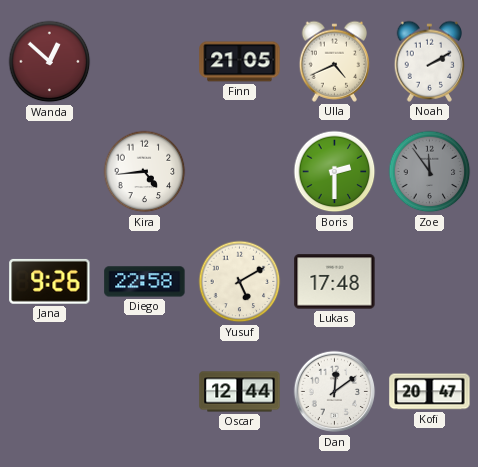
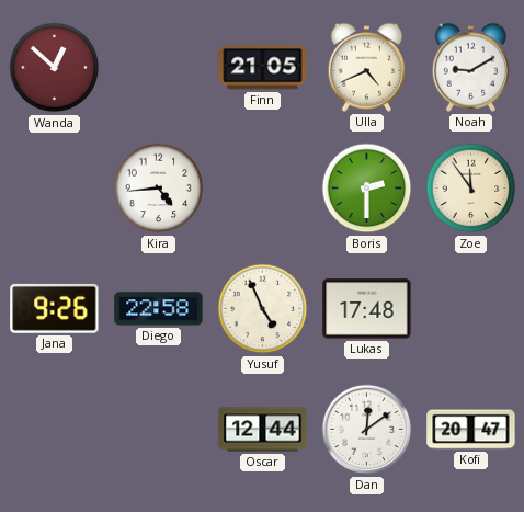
Noah: 2:10 -> 9:10
Zoe dial: grey -> cream
Yusuf: 5:10 -> 4:56
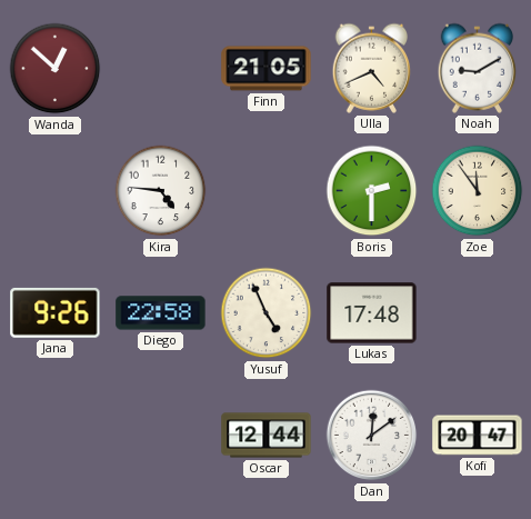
Kira: 4:44 -> 4:46
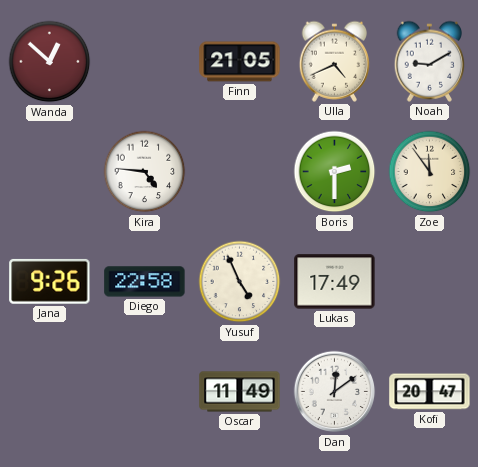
Lukas: 17:48 -> 17:49
Oscar: 12:44 -> 11:49
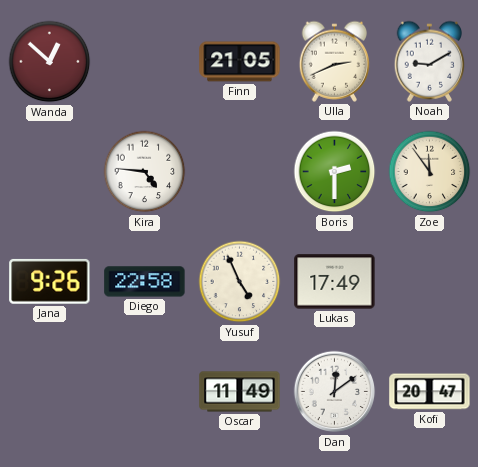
Ulla: 4:41 -> 2:41
